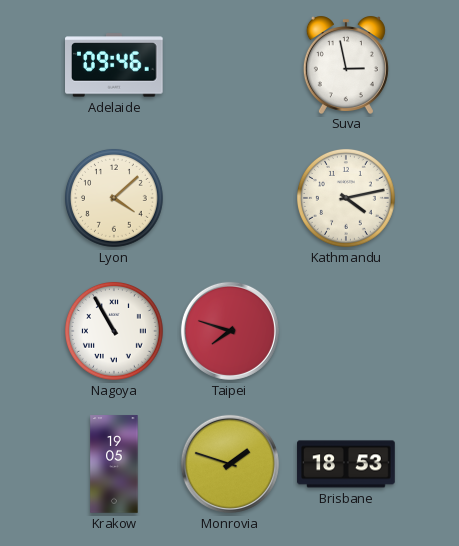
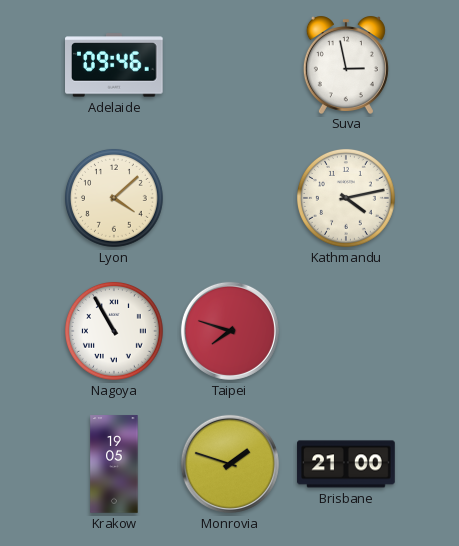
Brisbane: 18:53 -> 21:00
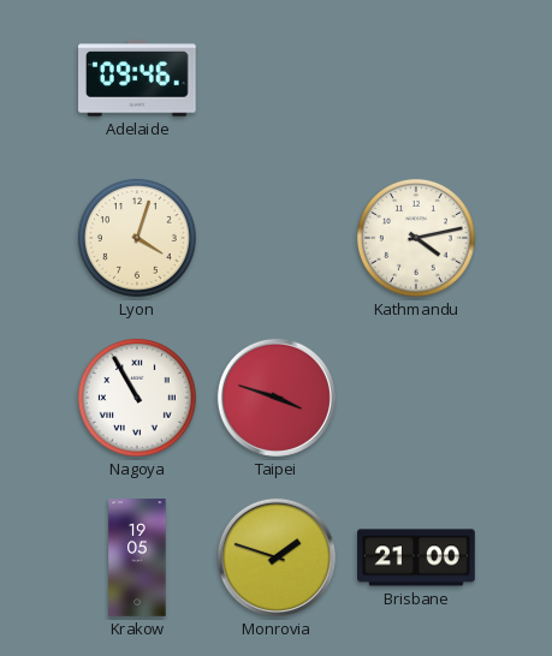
Suva: 2:58 -> none
Lyon: 4:08 -> 4:03
Taipei: 7:48 -> 3:48
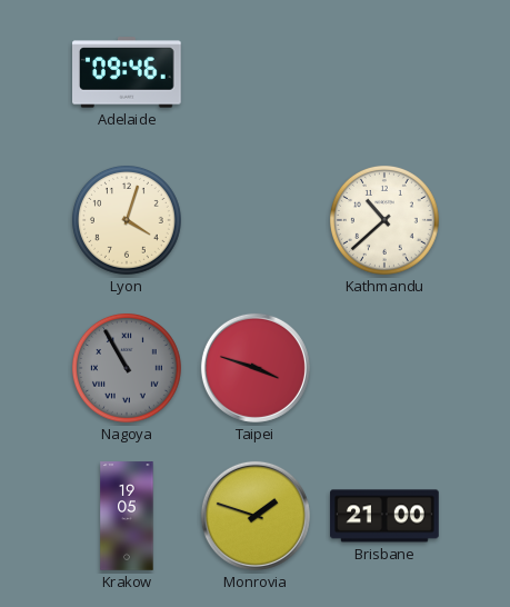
Kathmandu: 4:13 -> 10:38
Nagoya dial: white -> grey
